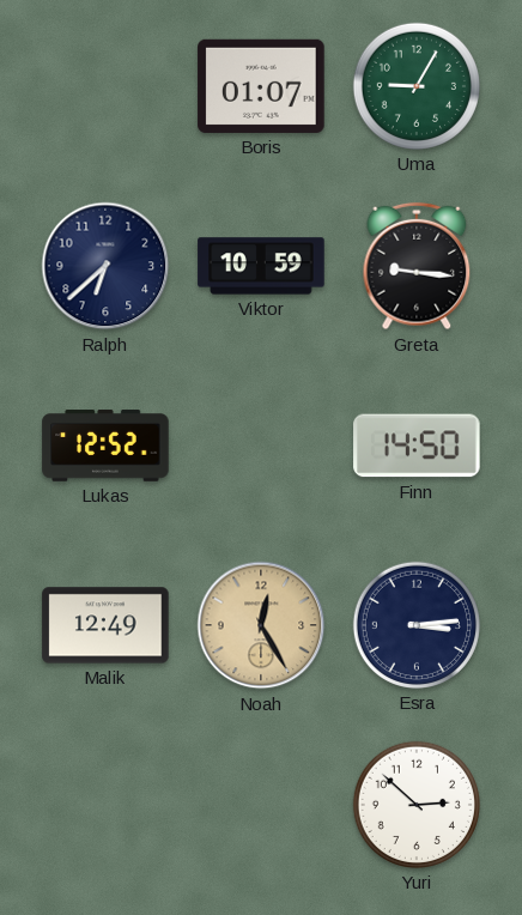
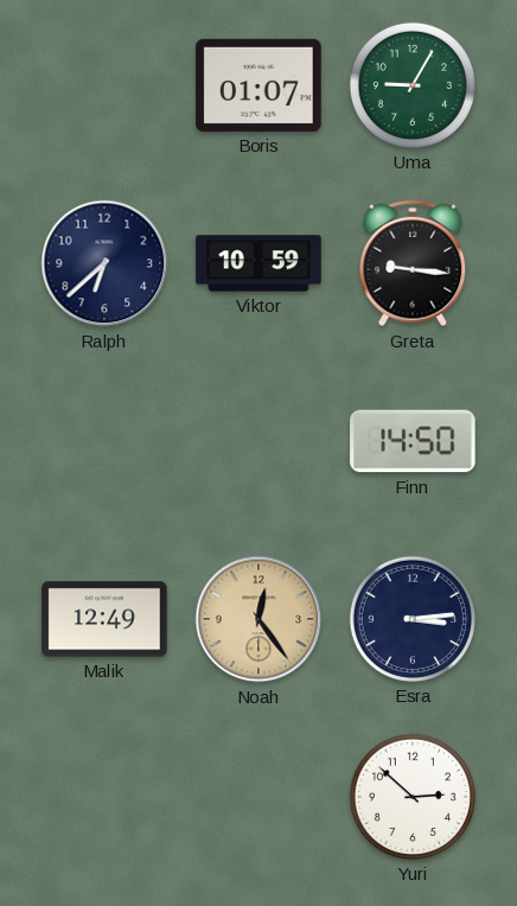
Lukas: 12:52 -> none
Noah: 12:25 -> 12:24
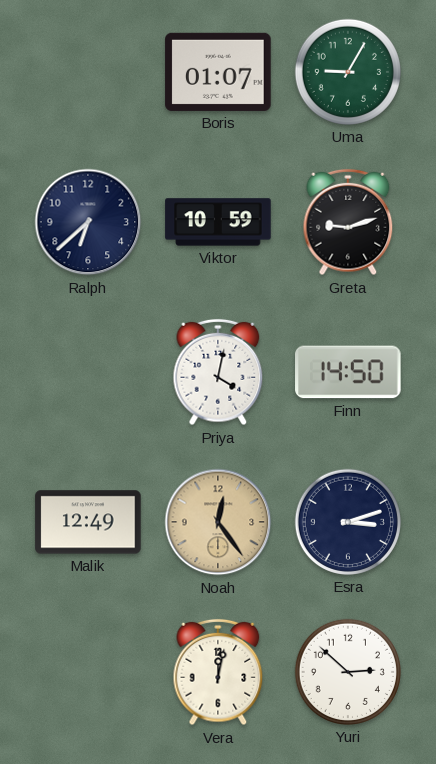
Greta: 9:16 -> 9:12
Priya: none -> 4:02
Esra: 3:14 -> 3:12
Vera: none -> 12:02
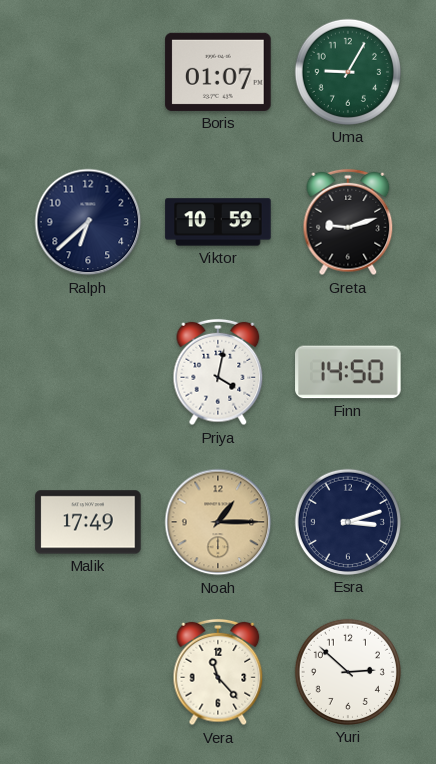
Malik: 12:49 -> 17:49
Noah: 12:24 -> 1:15
Vera: 12:02 -> 11:23
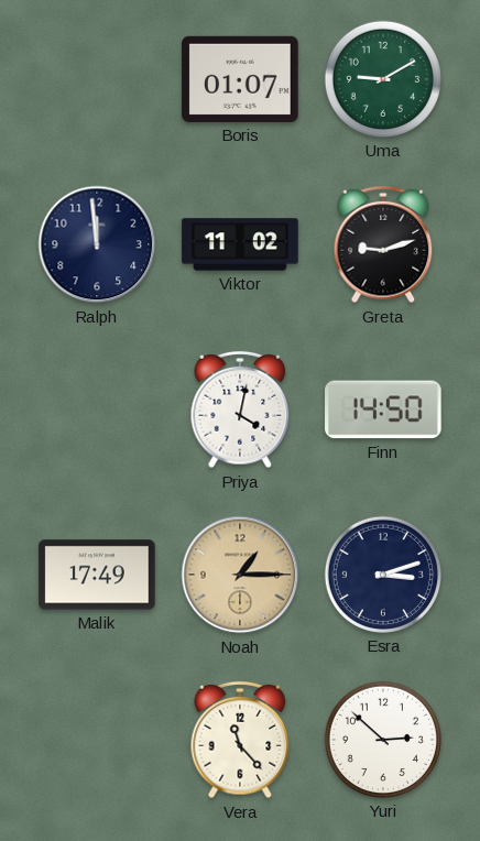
Uma: 9:05 -> 9:10
Ralph: 6:38 -> 11:59
Viktor: 10:59 -> 11:02
